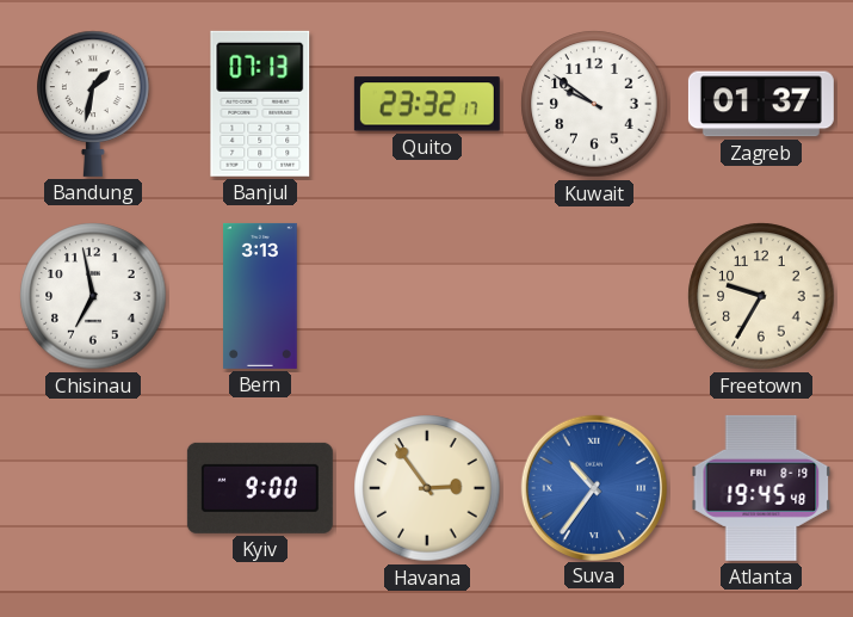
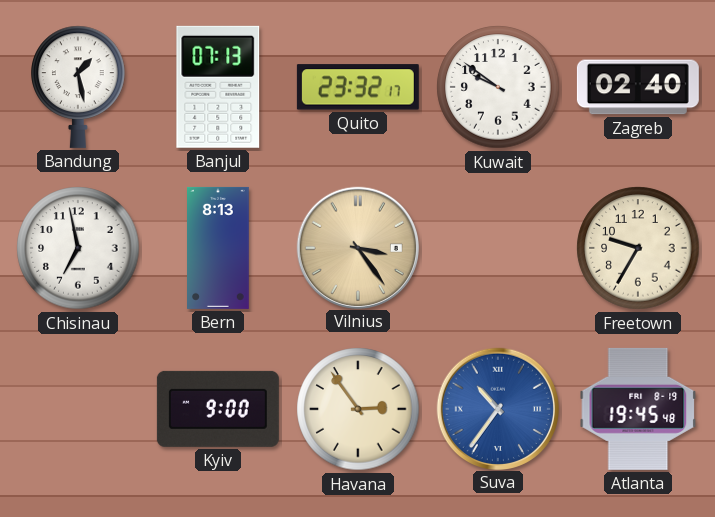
Bandung: 1:32 -> 1:28
Zagreb: 01:37 -> 02:40
Bern: 3:13 -> 8:13
Vilnius: none -> 3:24
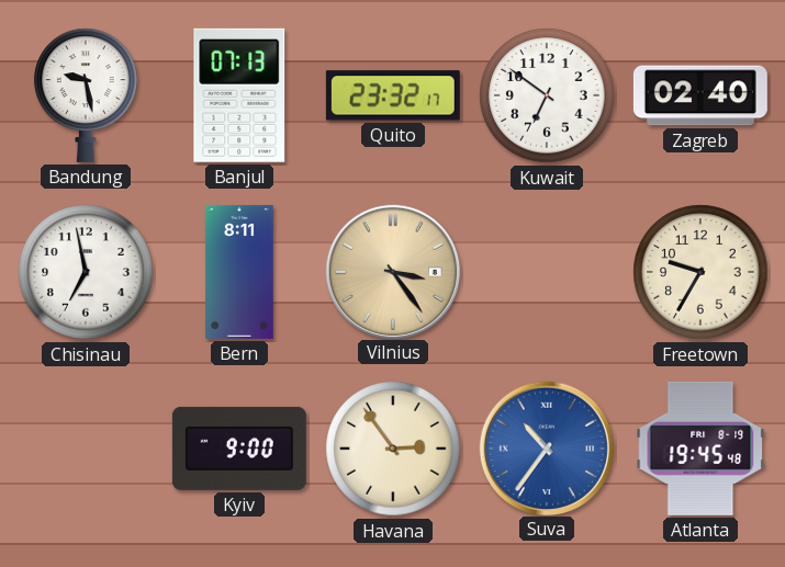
Bandung: 1:28 -> 9:28
Kuwait: 9:51 -> 6:51
Bern: 8:13 -> 8:11
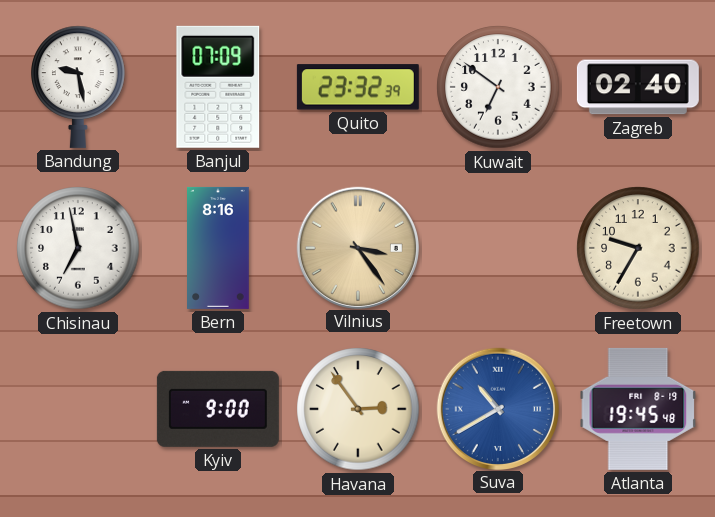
Banjul: 07:13 -> 07:09
Quito: 23:32:17 -> 23:32:39
Bern: 8:11 -> 8:16
Suva: 10:36 -> 10:40
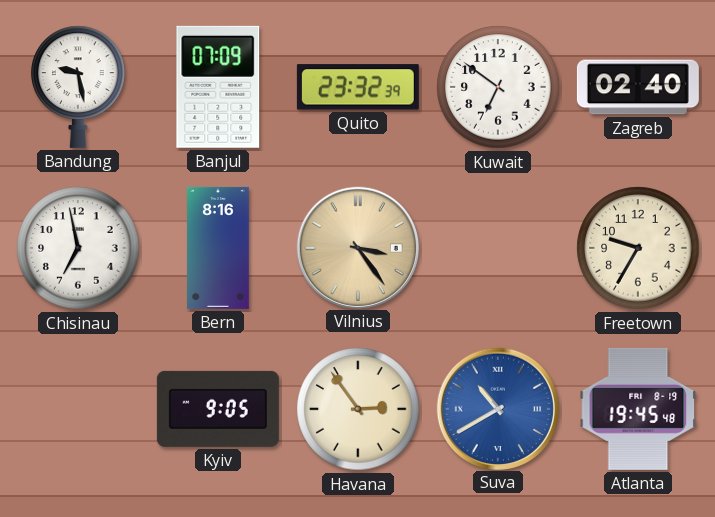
Kyiv: 9:00 -> 9:05
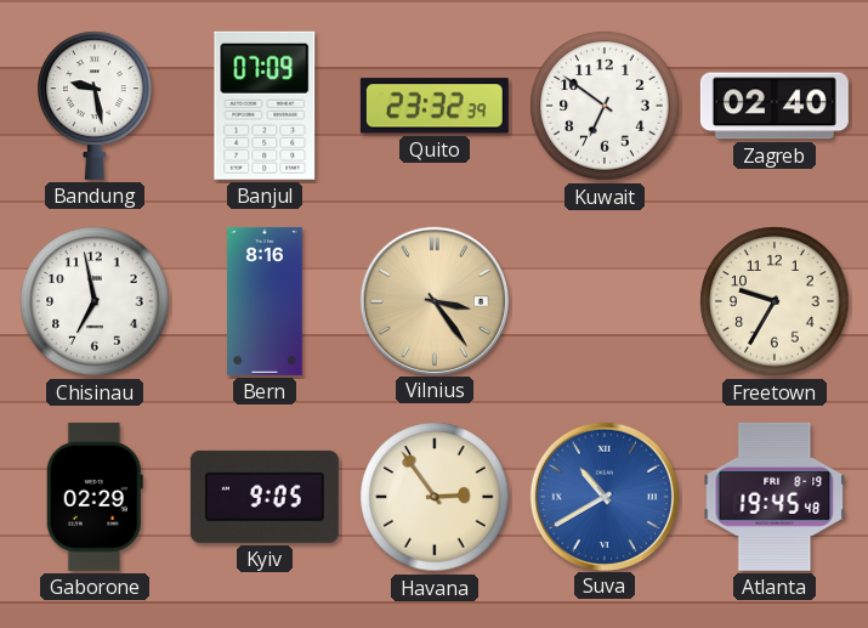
Gaborone: none -> 02:29
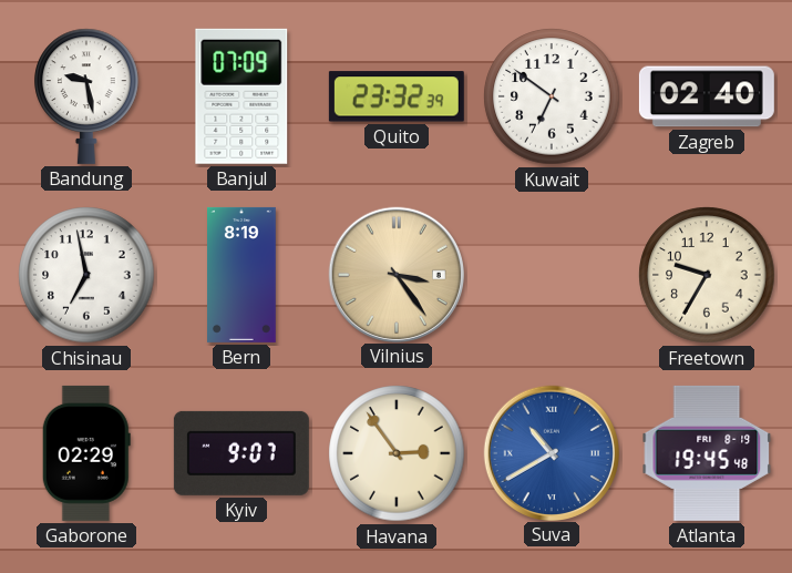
Bern: 8:16 -> 8:19
Kyiv: 9:05 -> 9:07
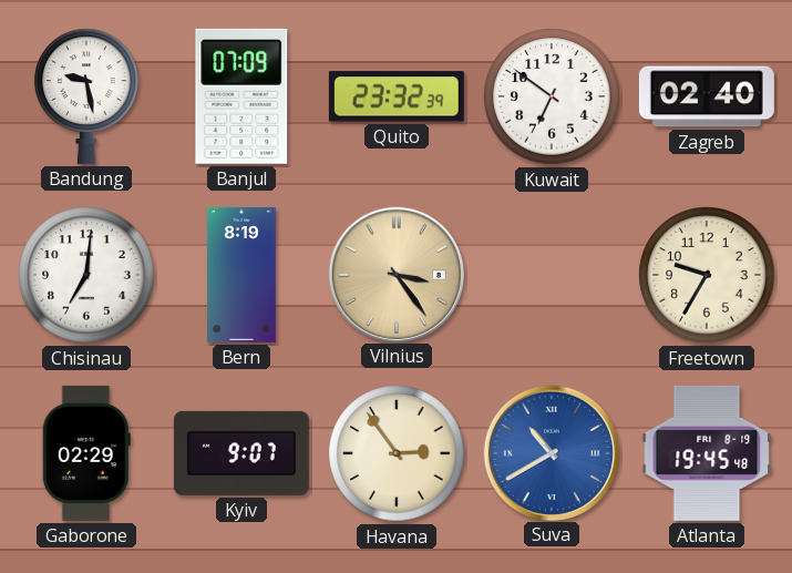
Chisinau: 6:58 -> 7:01
